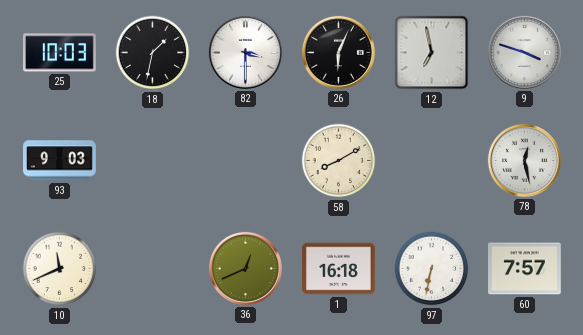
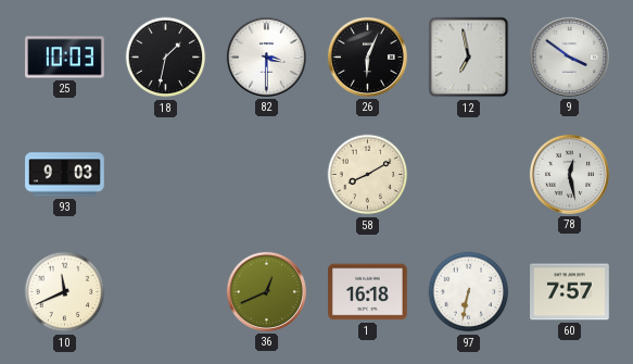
9: 3:48 -> 3:51
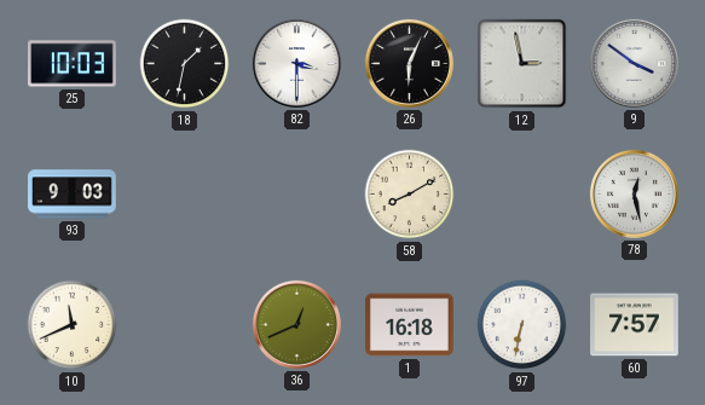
12: 6:58 -> 2:58
